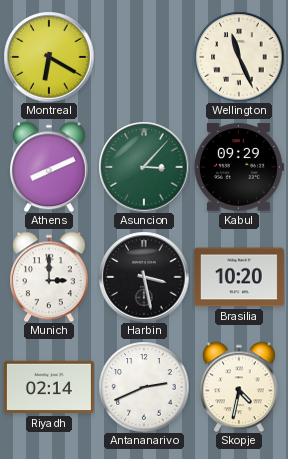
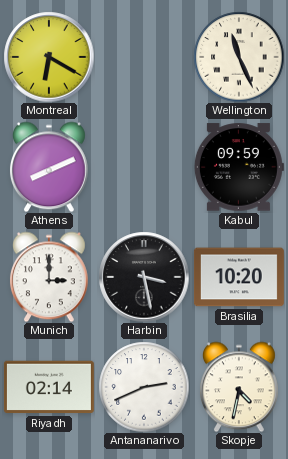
Asuncion: 3:07 -> none
Kabul: 09:29 -> 09:59
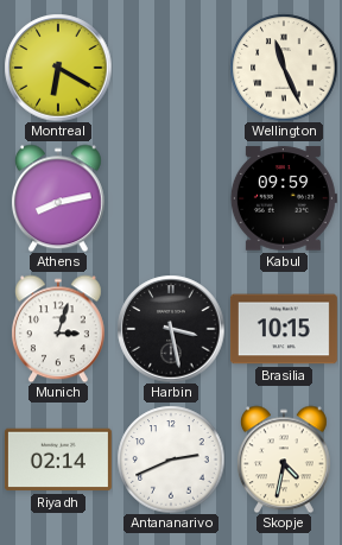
Athens: 8:11 -> 8:13
Munich: 3:00 -> 3:03
Brasilia: 10:20 -> 10:15
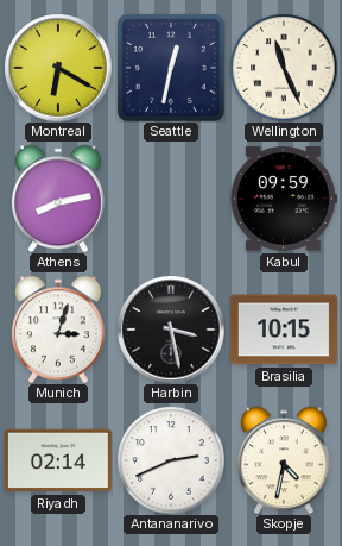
Seattle: none -> 12:32
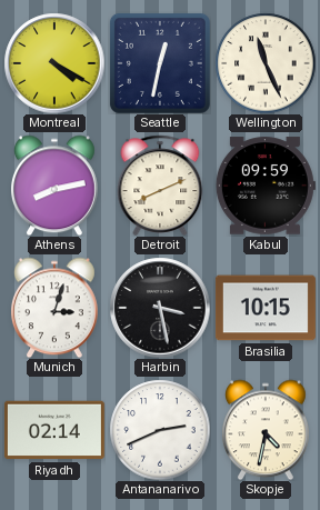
Montreal: 6:20 -> 4:20
Detroit: none -> 8:11
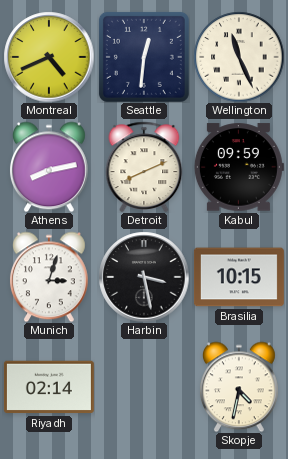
Montreal: 4:20 -> 4:41
Seattle: 12:32 -> 12:31
Antananarivo: 2:41 -> none
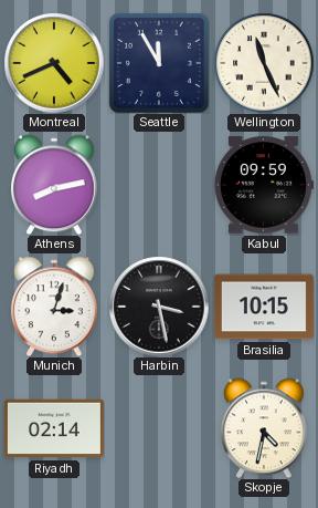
Seattle: 12:31 -> 11:55
Detroit: 8:11 -> none
